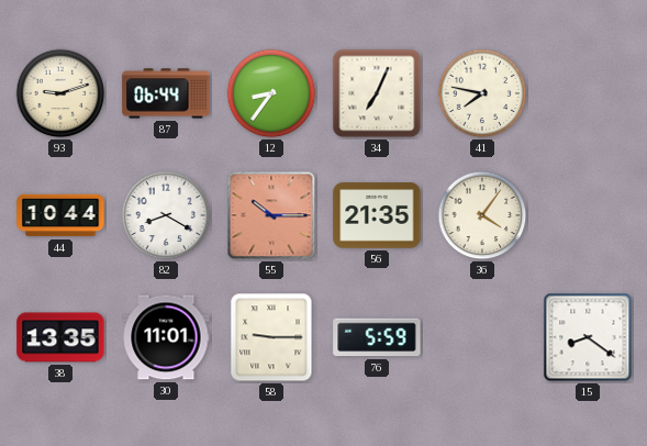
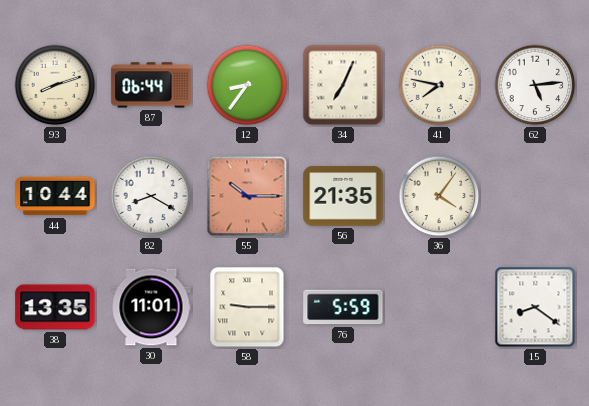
93: 9:12 -> 8:12
62: none -> 5:14
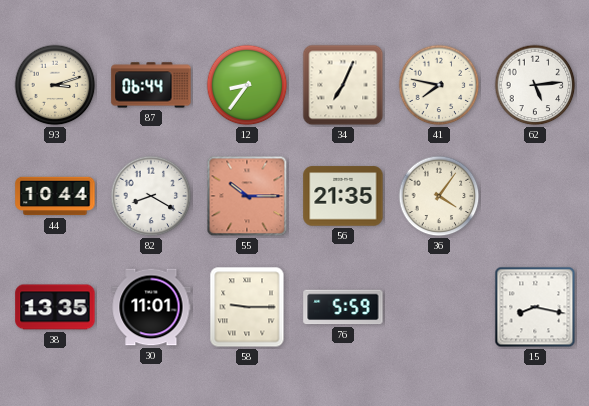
93: 8:12 -> 3:12
15: 8:21 -> 8:17
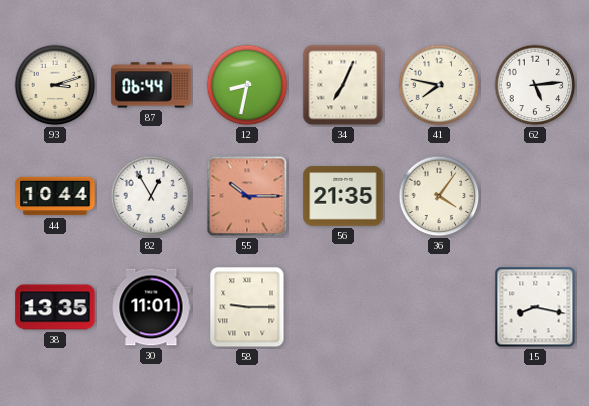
12: 8:36 -> 8:32
82: 8:20 -> 12:55
76: 5:59 -> none
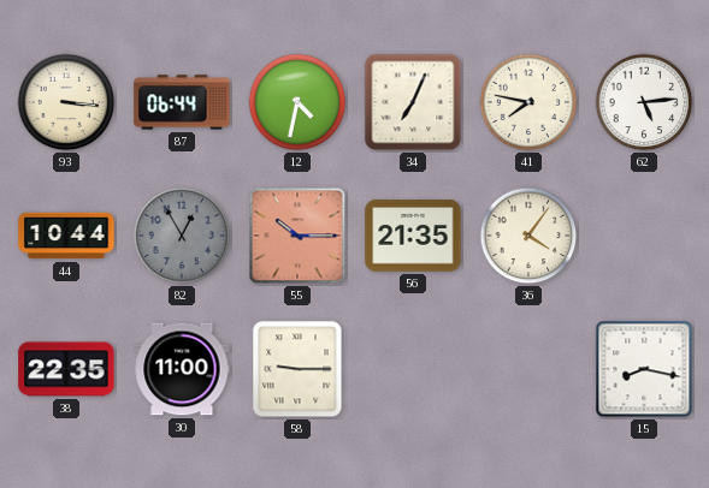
93: 3:12 -> 3:16
12: 8:32 -> 4:32
82 dial: white -> grey
38: 13:35 -> 22:35
30: 11:01 -> 11:00
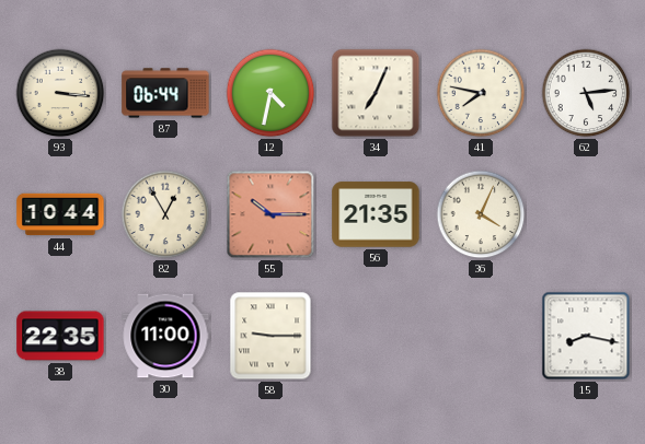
82 dial: grey -> cream
36: 4:06 -> 4:04
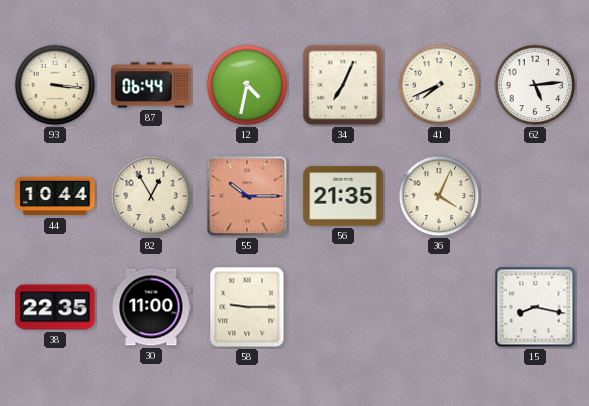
41: 7:47 -> 7:41
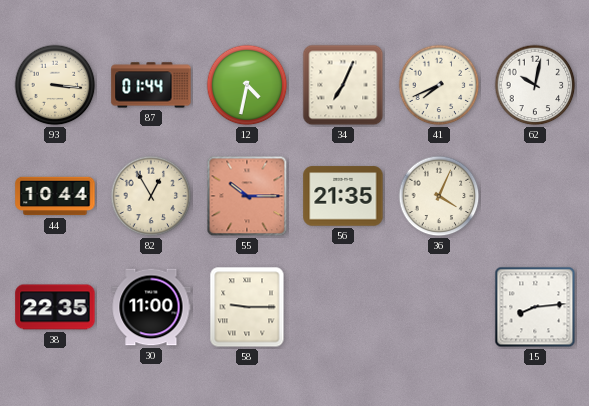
87: 06:44 -> 01:44
62: 5:14 -> 10:02
15: 8:17 -> 8:14
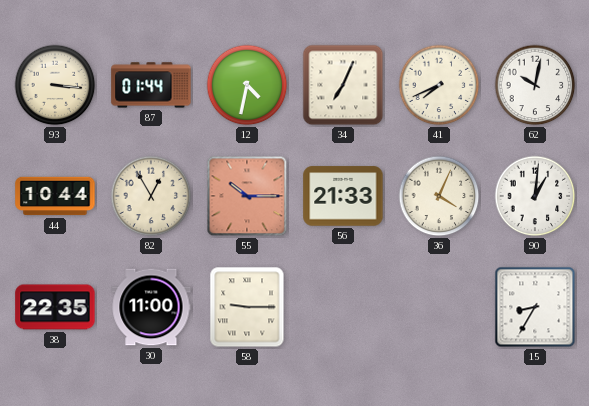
56: 21:35 -> 21:33
90: none -> 1:01
15: 8:14 -> 8:35
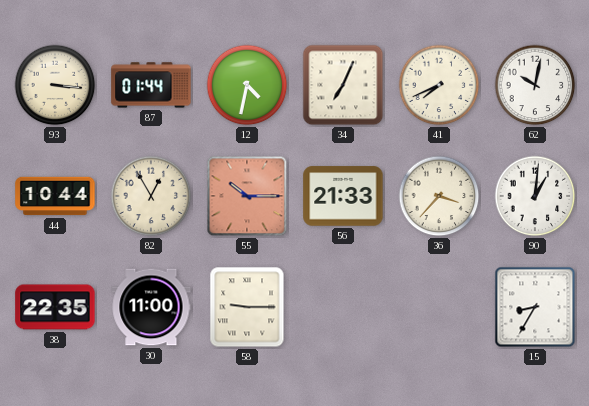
36: 4:04 -> 3:37
